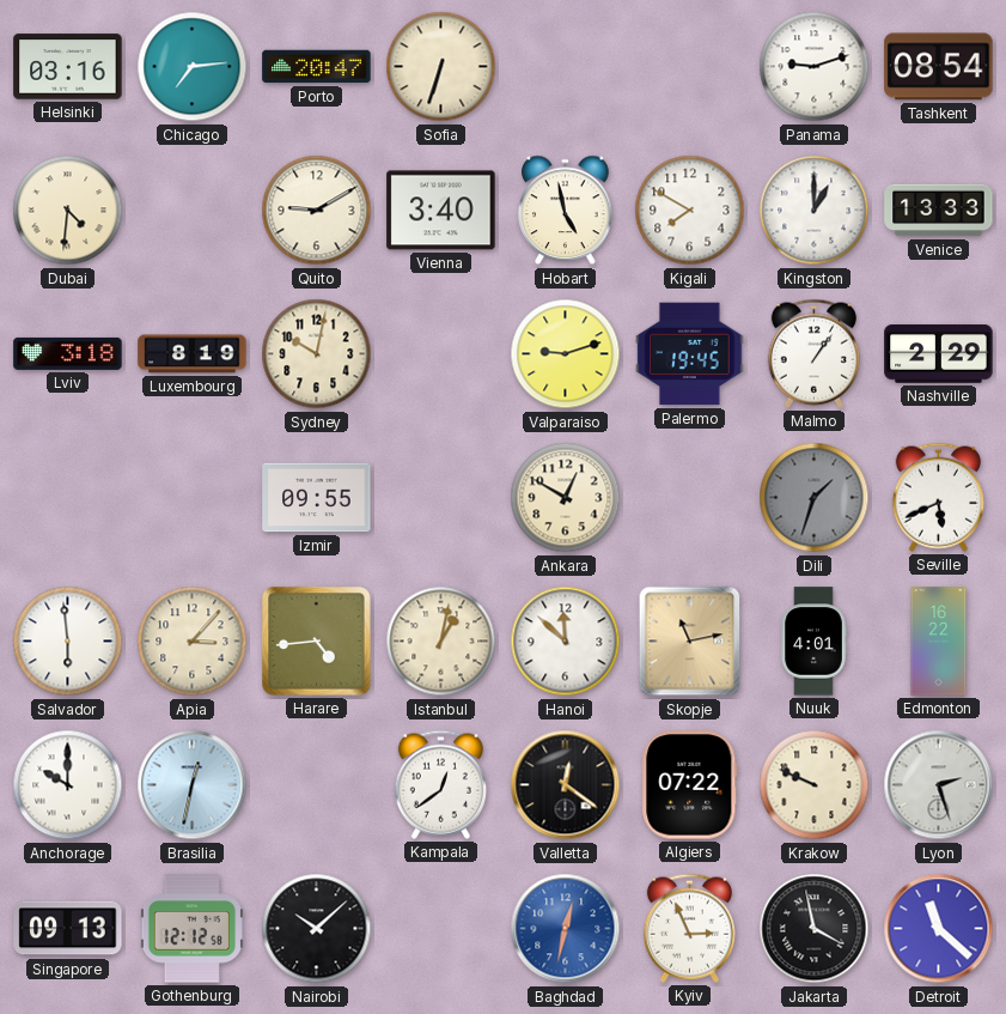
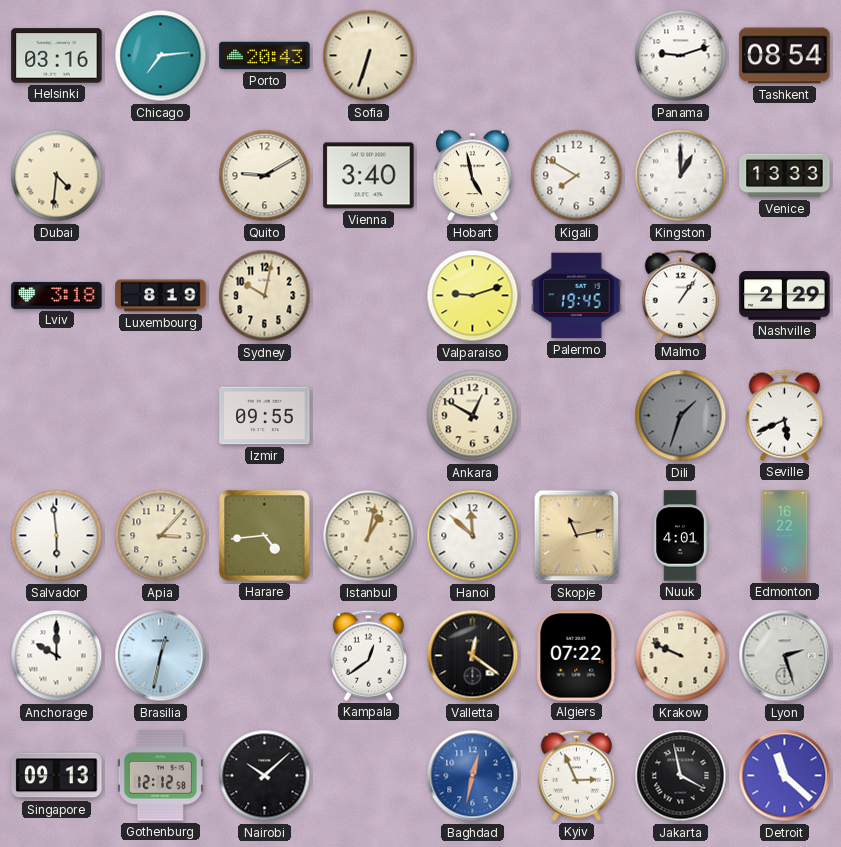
Porto: 20:47 -> 20:43
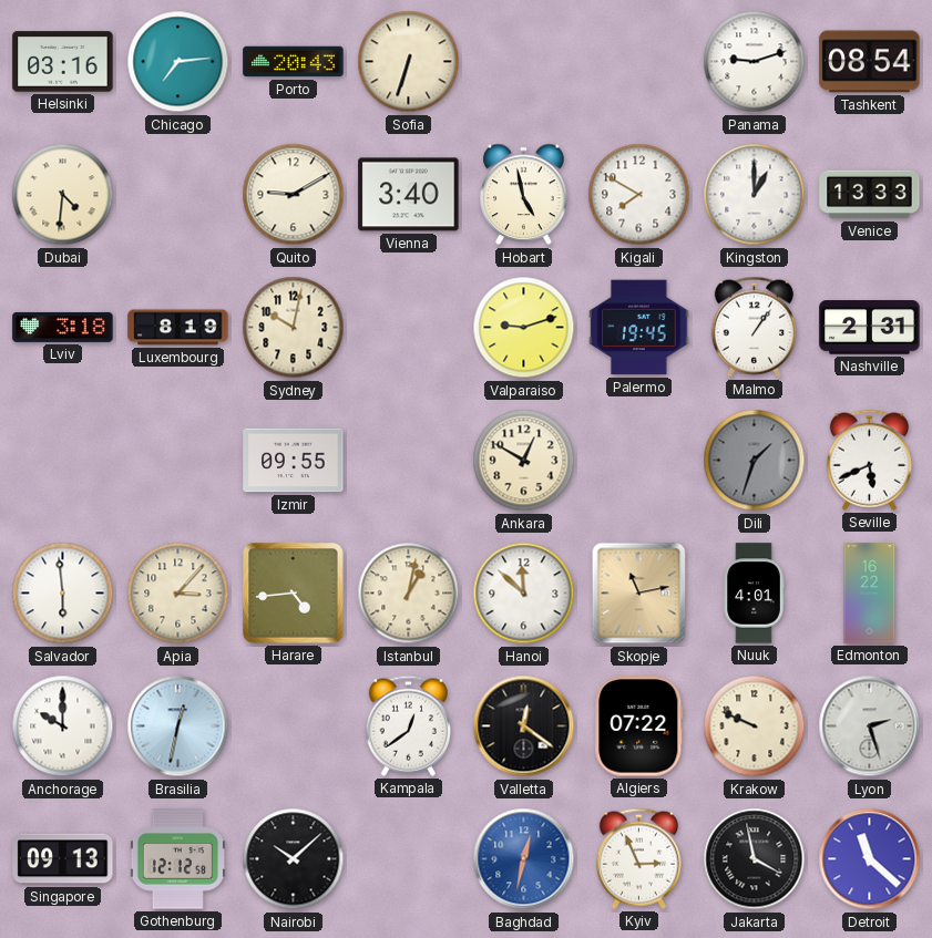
Nashville: 2:29 -> 2:31
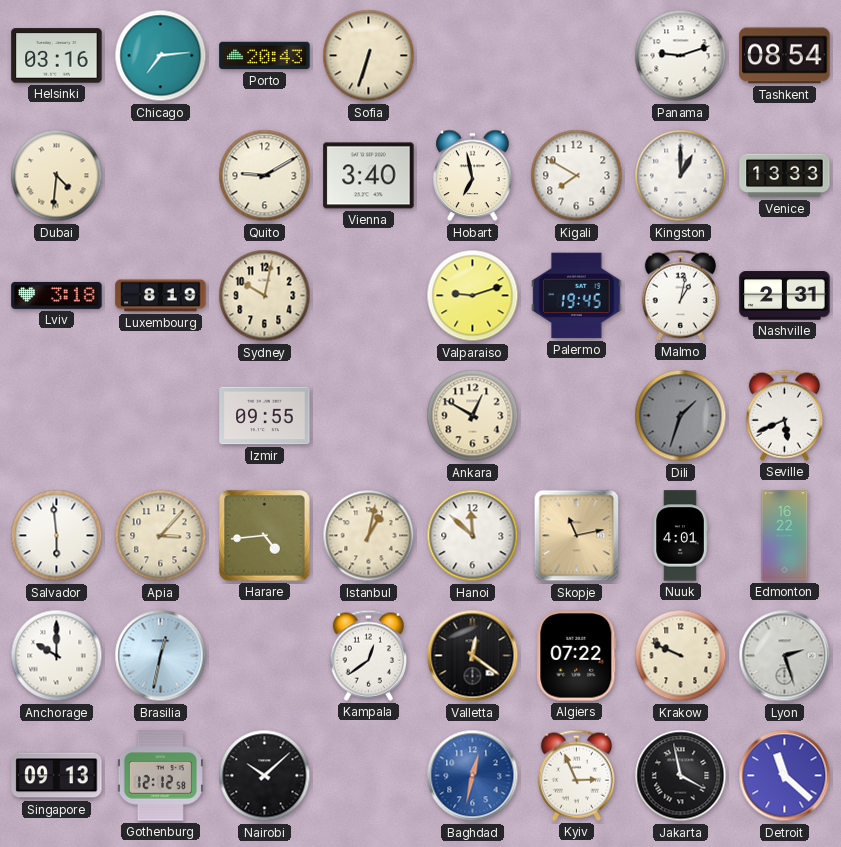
Hobart: 4:58 -> 6:58
Malmo: 1:06 -> 1:02
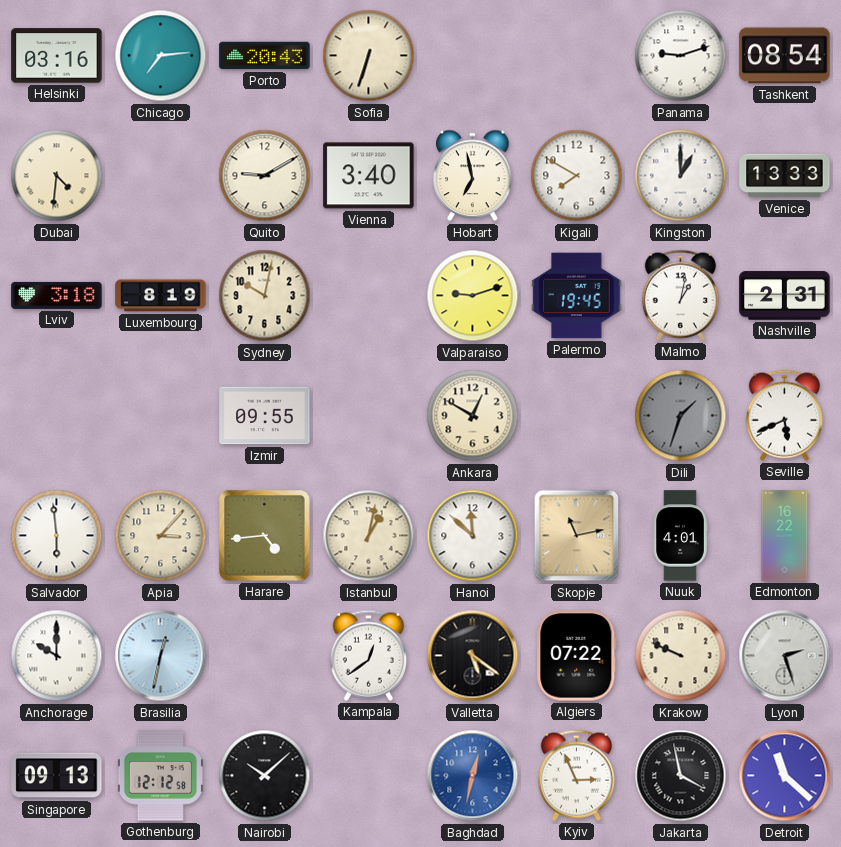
Valletta: 12:21 -> 5:21
